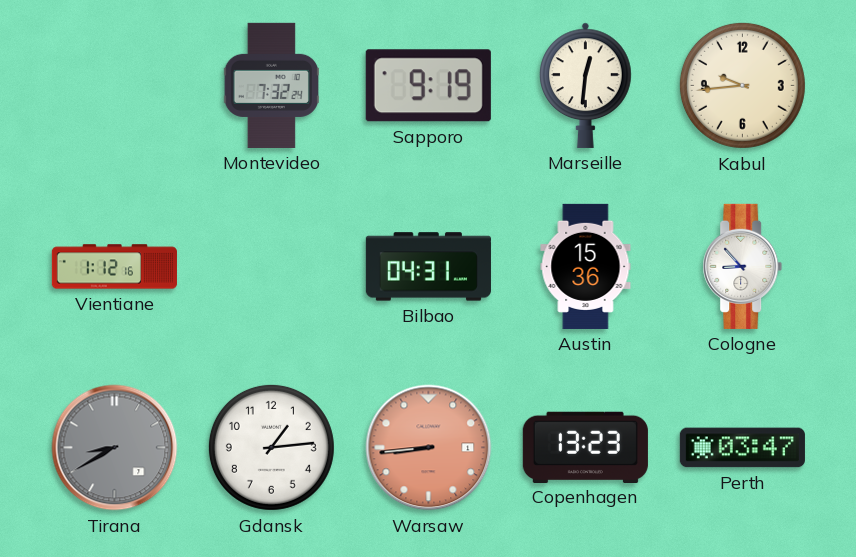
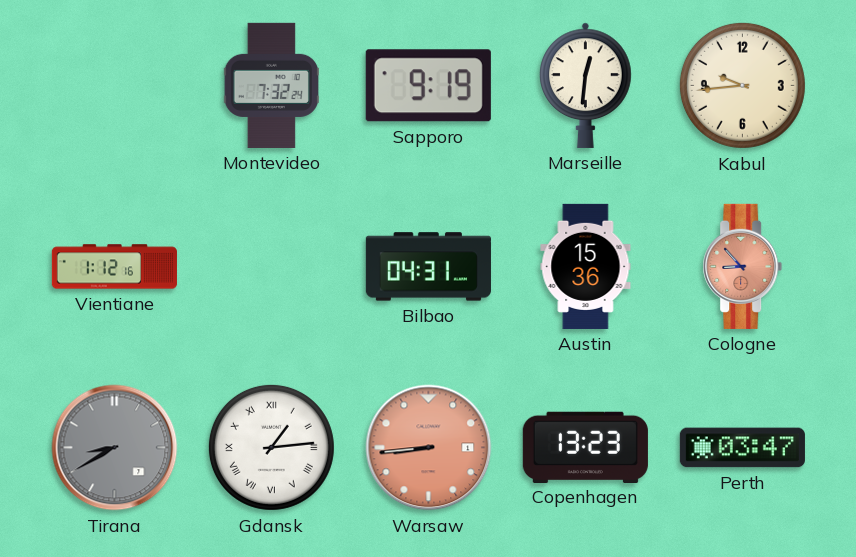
Cologne dial: white -> salmon
Gdansk numerals: Arabic -> Roman
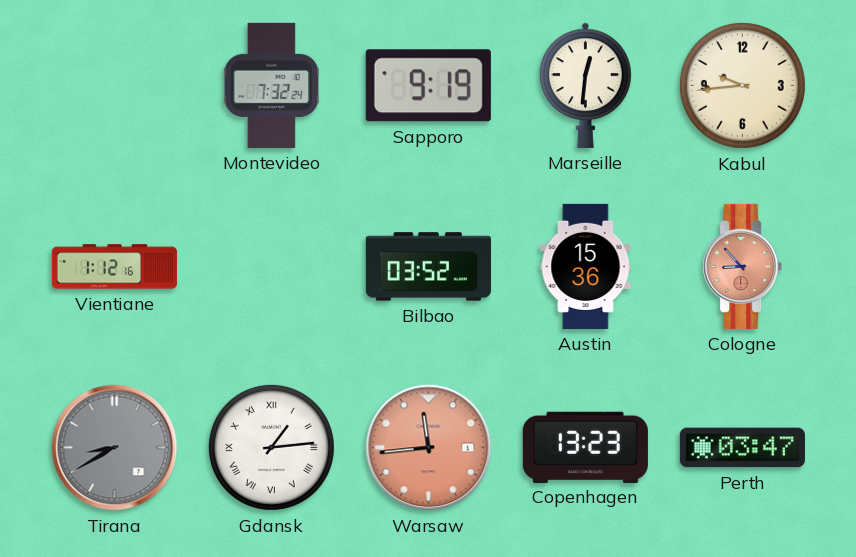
Bilbao: 04:31 -> 03:52
Warsaw: 8:44 -> 11:44
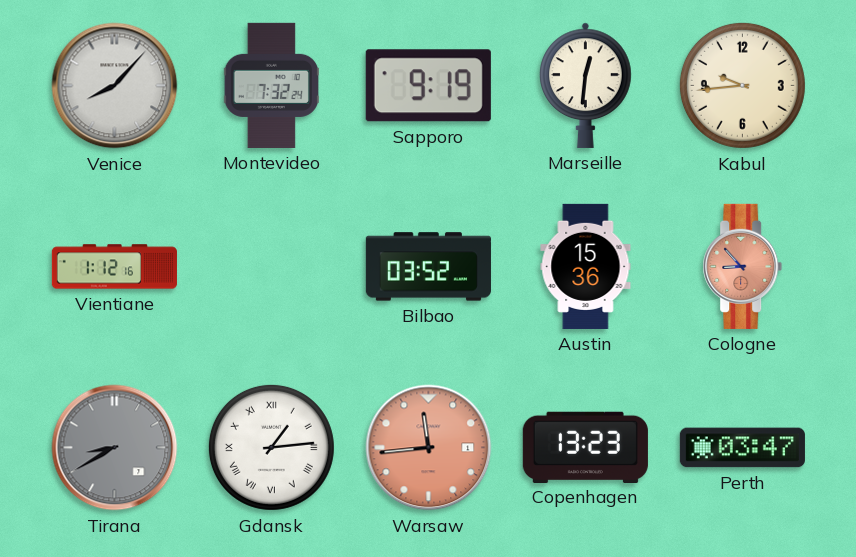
Venice: none -> 8:07
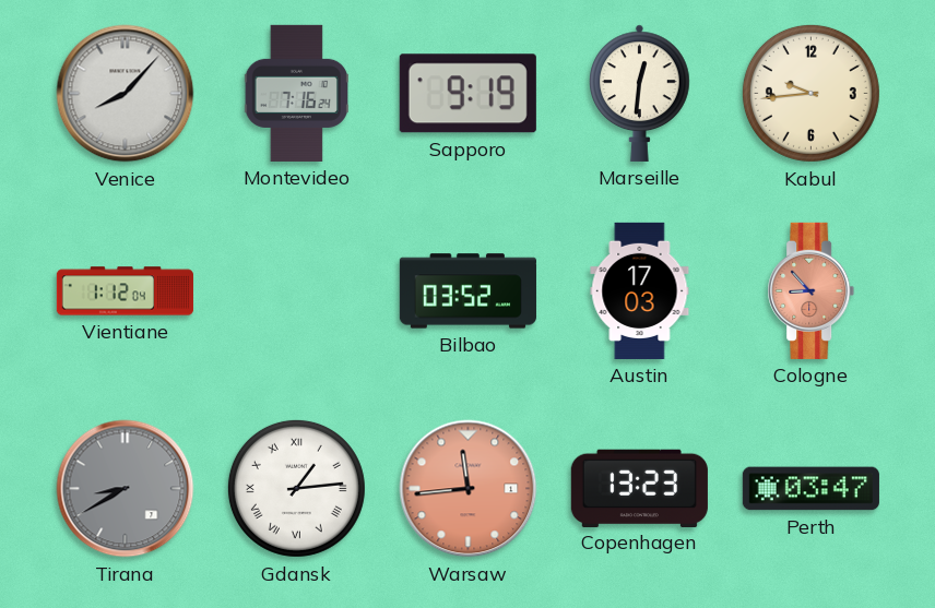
Montevideo: 7:32 -> 7:16
Vientiane: 1:12:16 -> 1:12:04
Austin: 15:36 -> 17:03
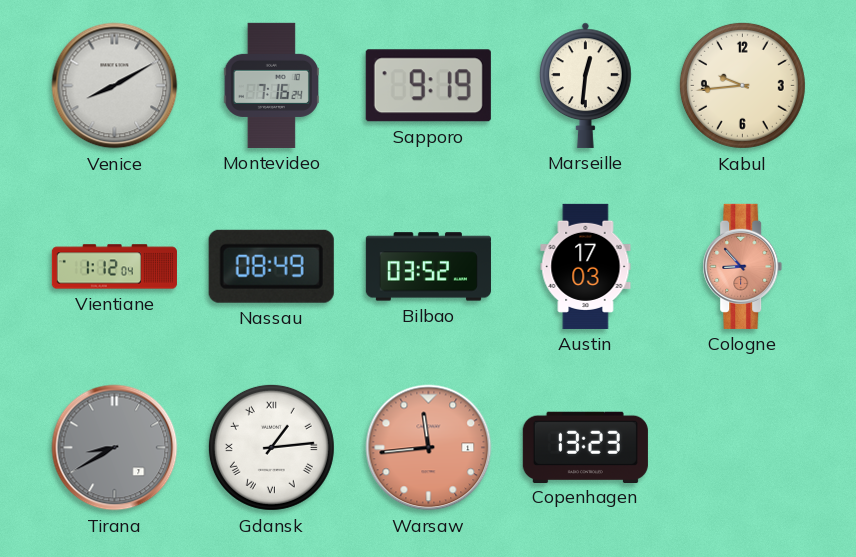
Venice: 8:07 -> 8:10
Nassau: none -> 08:49
Perth: 03:47 -> none
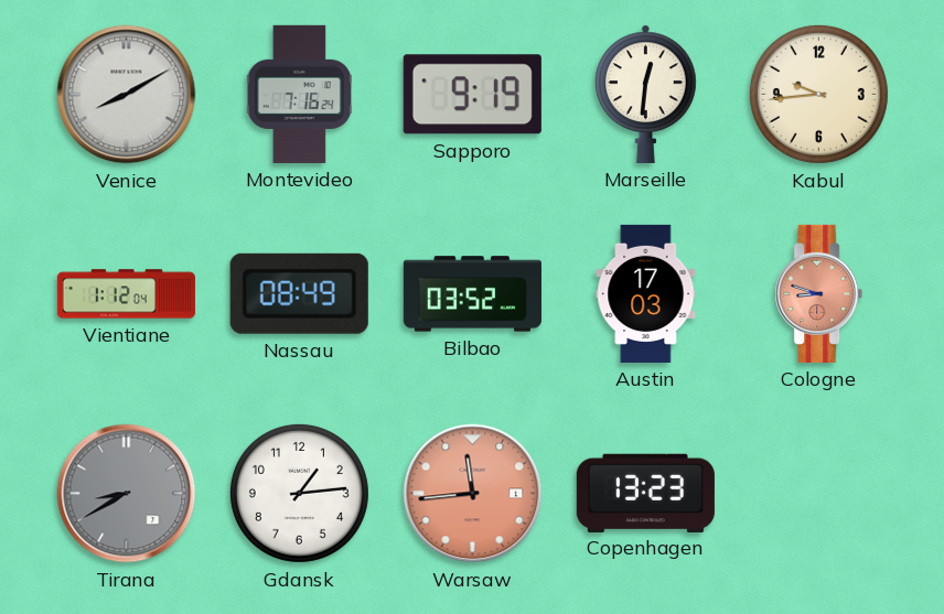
Cologne: 8:53 -> 8:48
Gdansk numerals: Roman -> Arabic
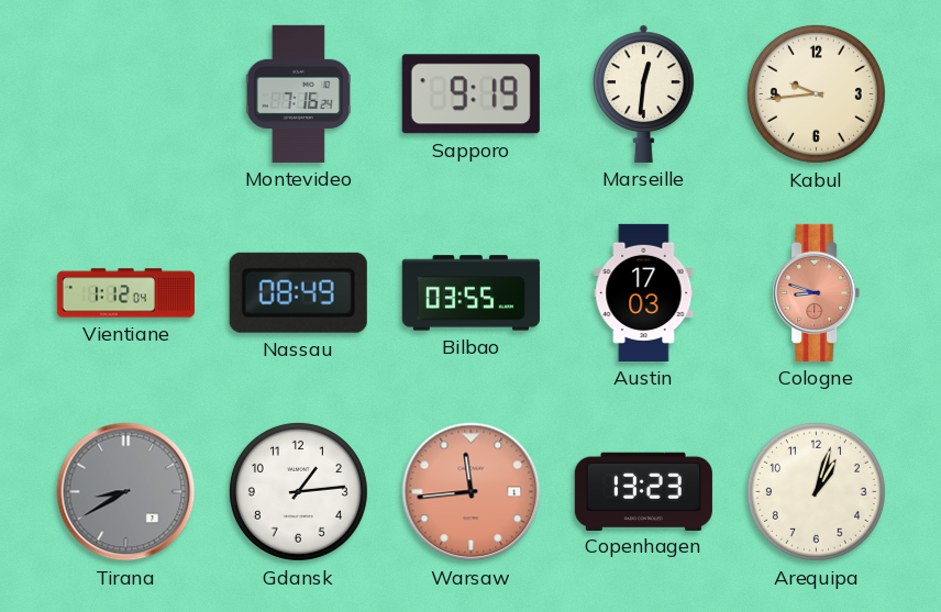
Venice: 8:10 -> none
Bilbao: 03:52 -> 03:55
Arequipa: none -> 1:03
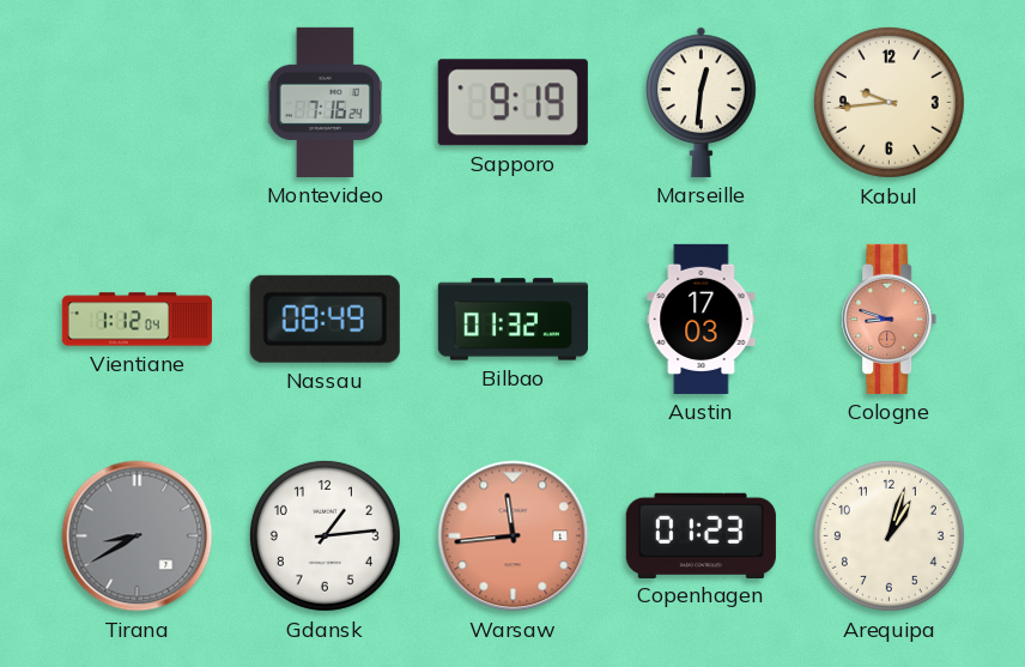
Bilbao: 03:55 -> 01:32
Copenhagen: 13:23 -> 01:23
